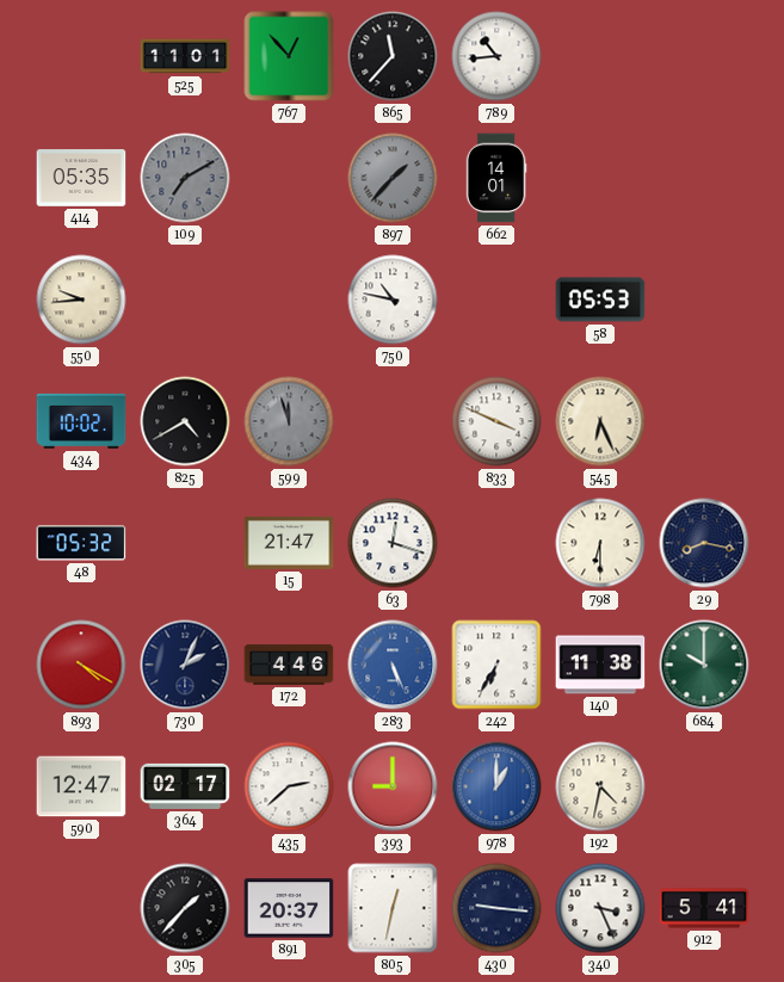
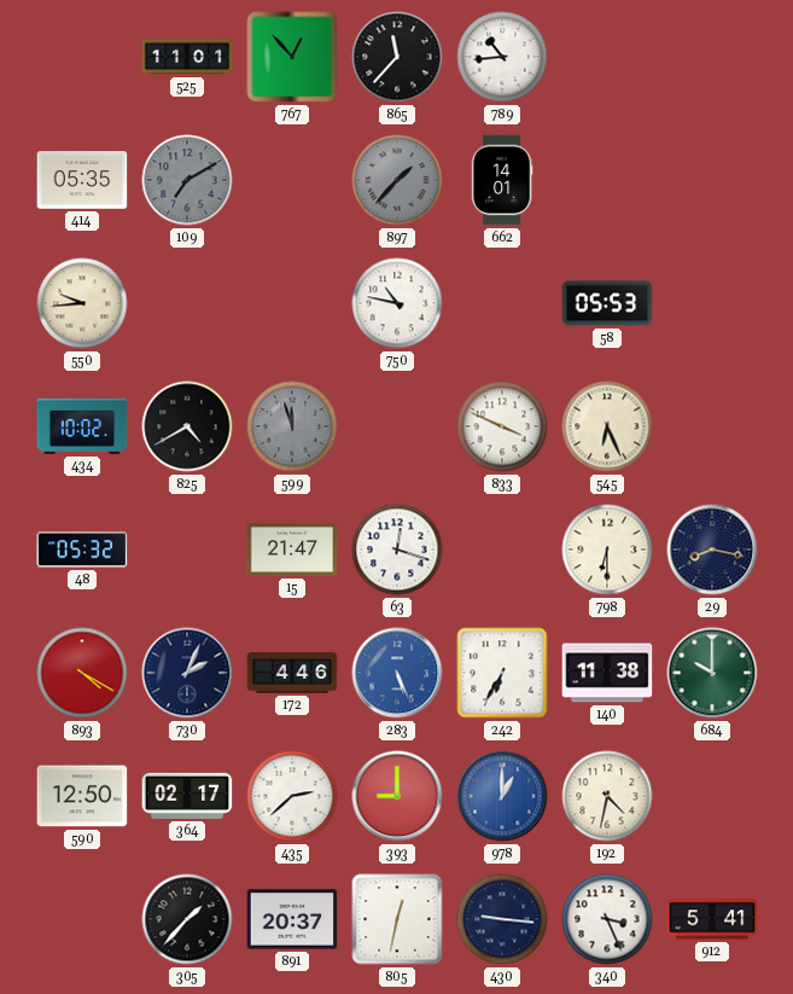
590: 12:47 -> 12:50
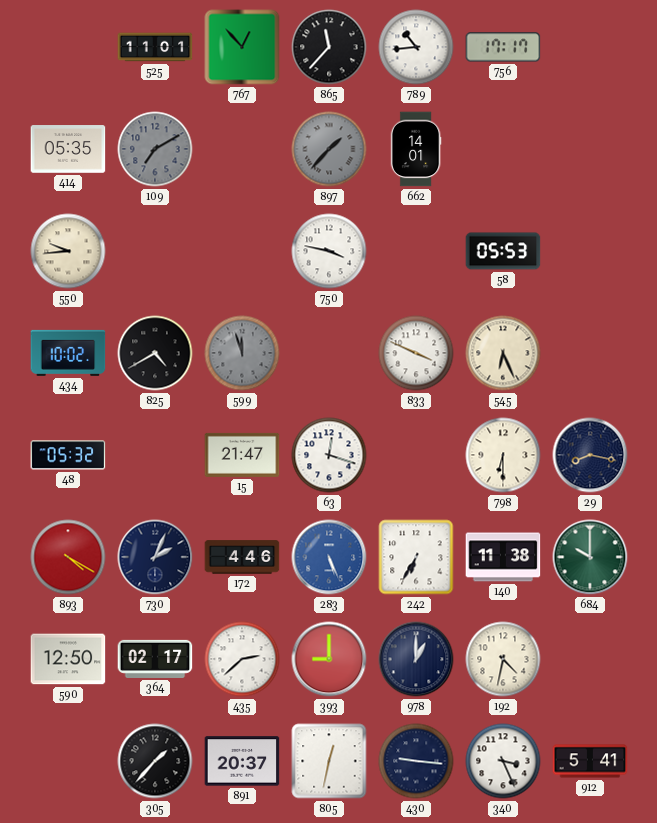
756: none -> 17:17
750: 10:47 -> 3:47
978 dial: blue -> navy
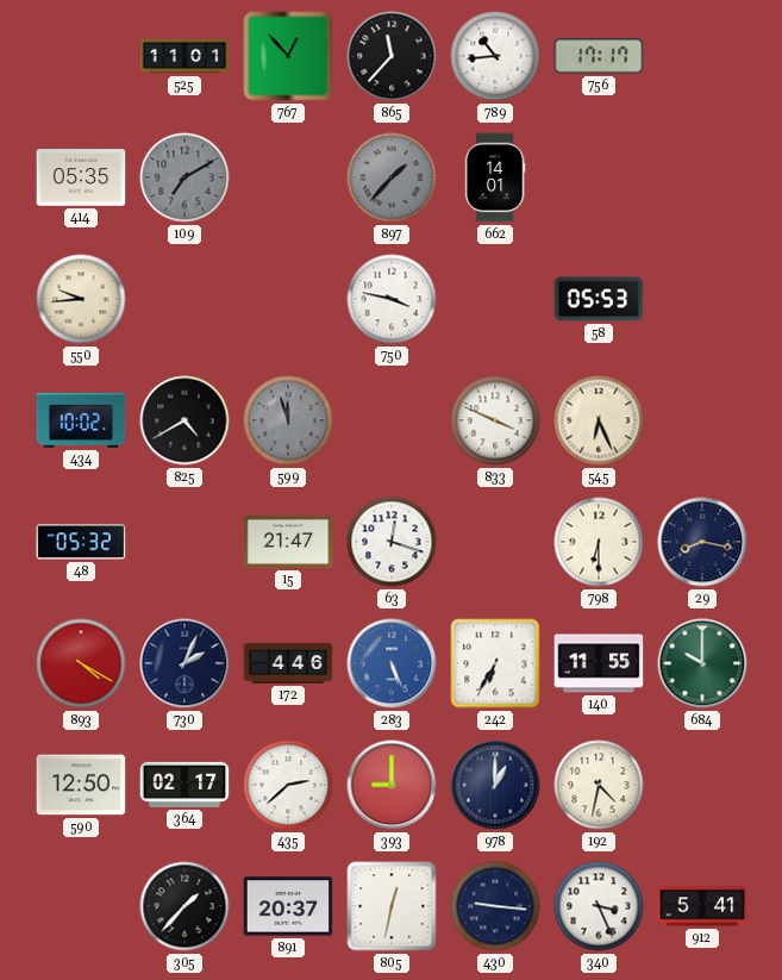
140: 11:38 -> 11:55
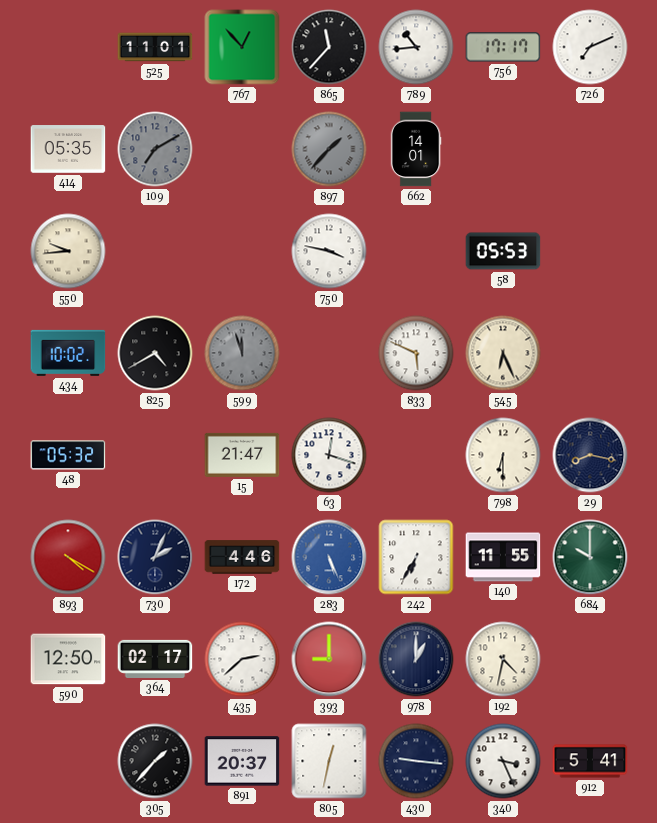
726: none -> 7:11
833: 3:49 -> 5:49
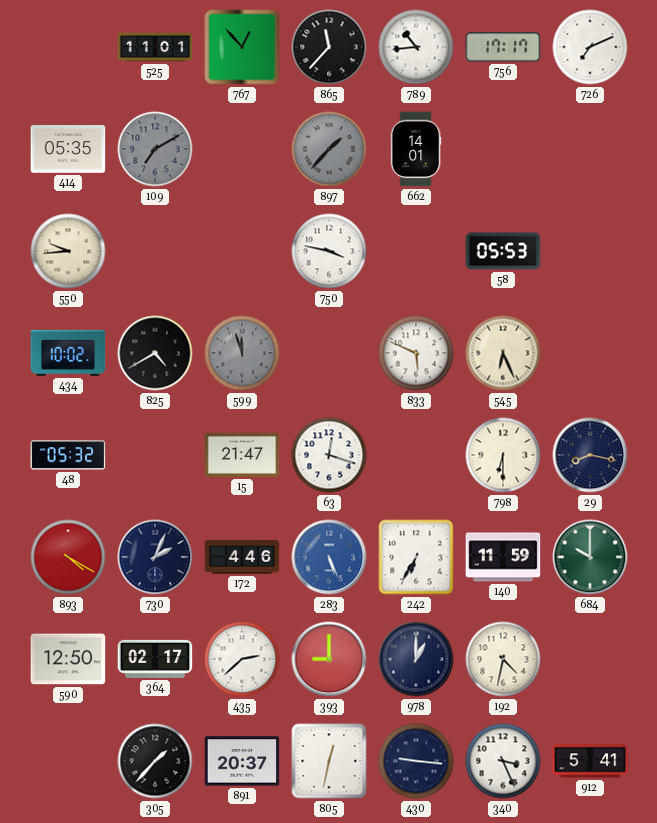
140: 11:55 -> 11:59
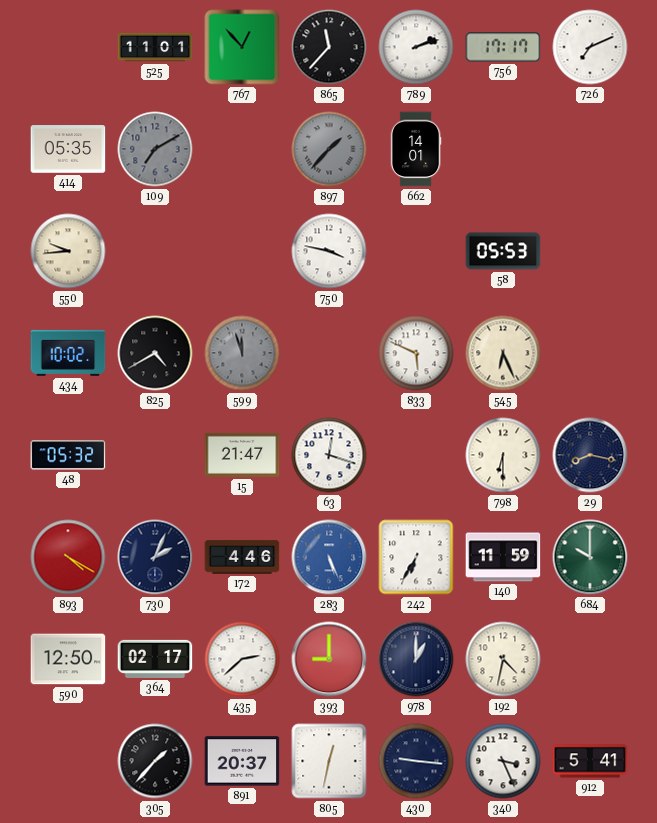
789: 10:44 -> 2:12
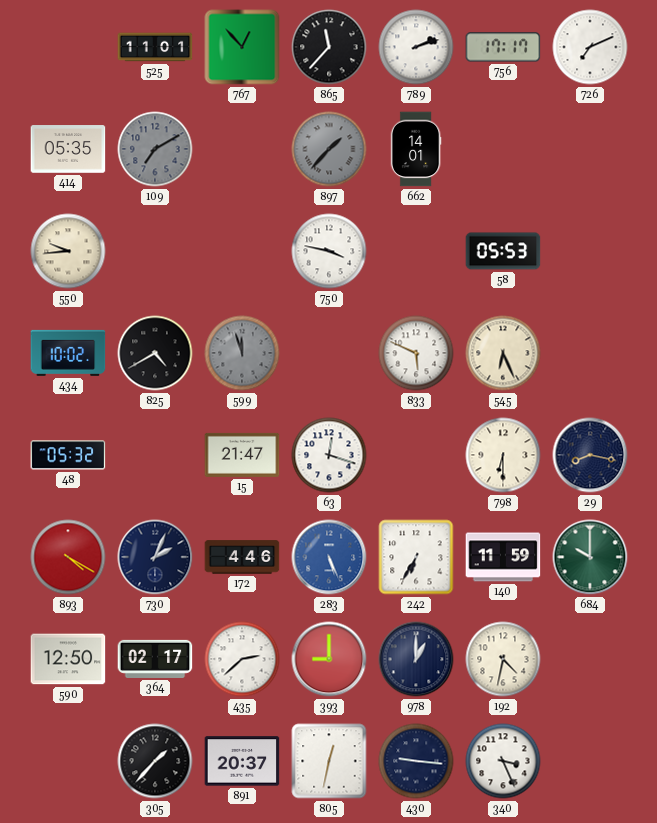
912: 5:41 -> none
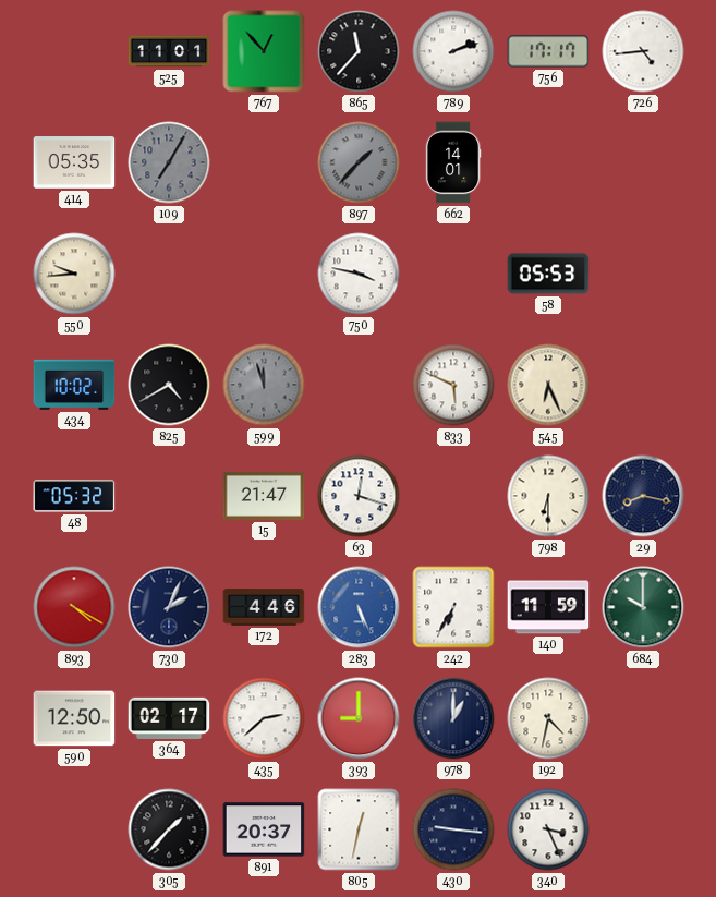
726: 7:11 -> 4:44
109: 7:10 -> 7:05
